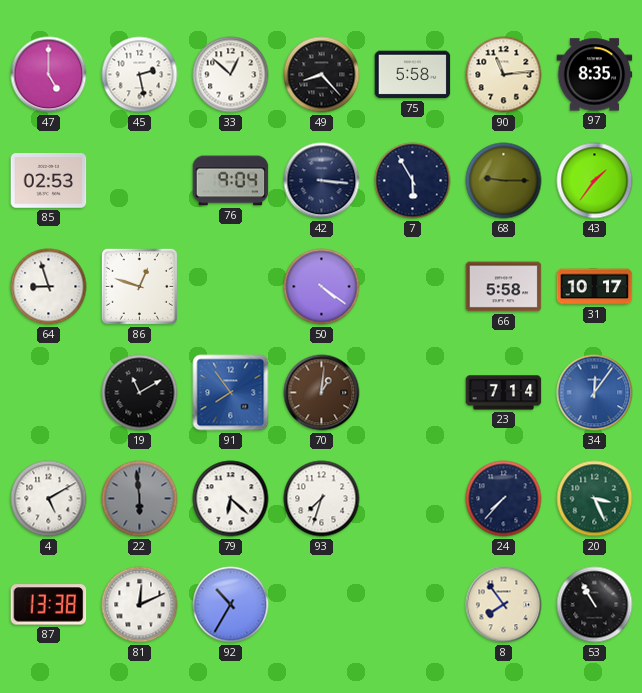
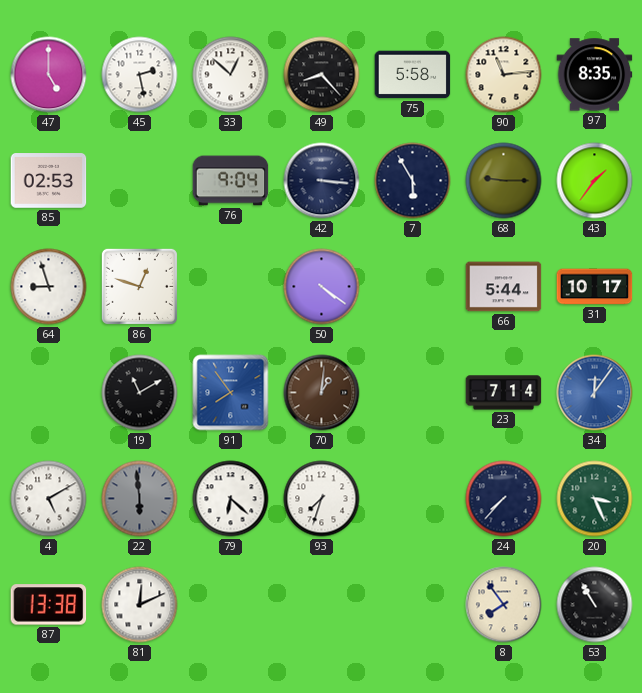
66: 5:58 -> 5:44
92: 10:35 -> none
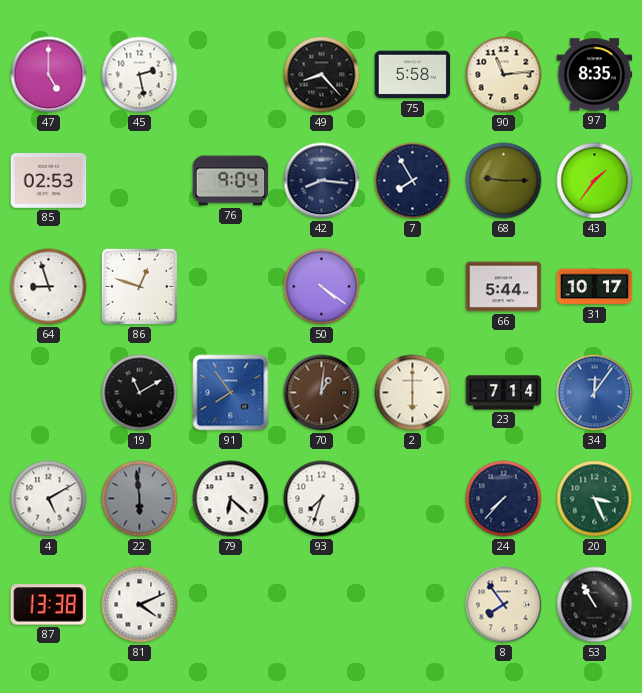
33: 12:52 -> none
42: 3:16 -> 8:16
7: 5:55 -> 7:55
2: none -> 6:00
81: 12:11 -> 4:11
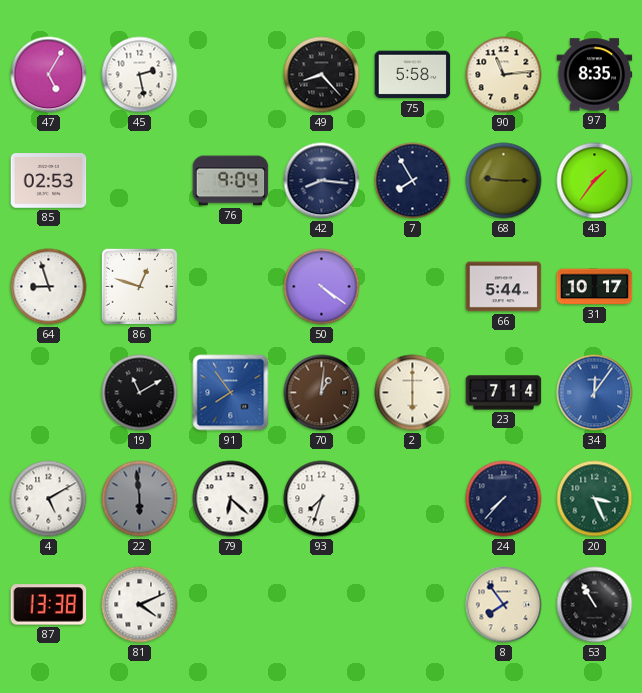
47: 5:00 -> 5:05
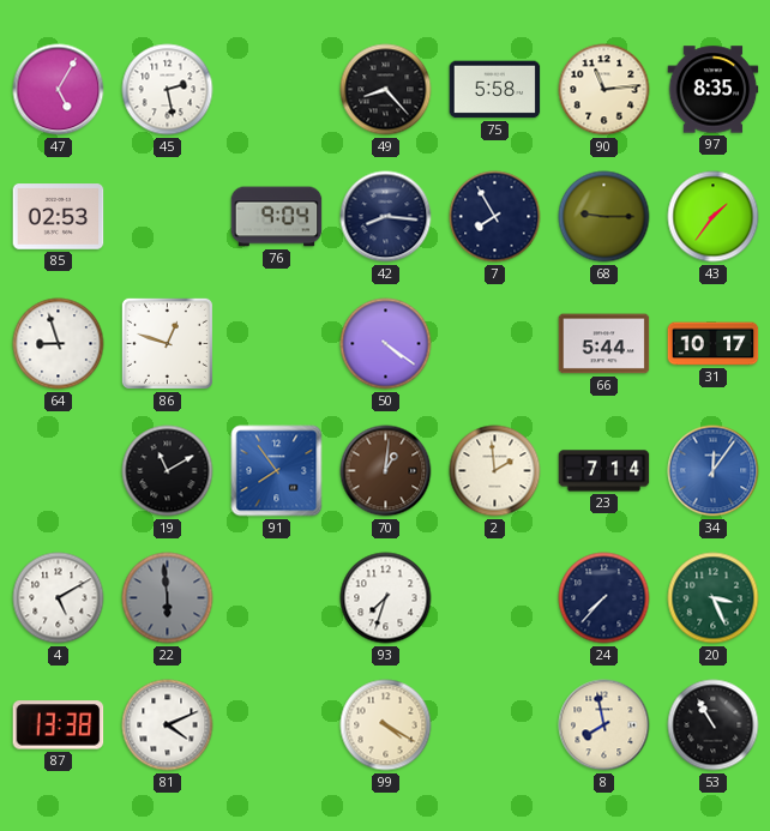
2: 6:00 -> 1:59
79: 6:22 -> none
99: none -> 4:20
8: 7:54 -> 7:58
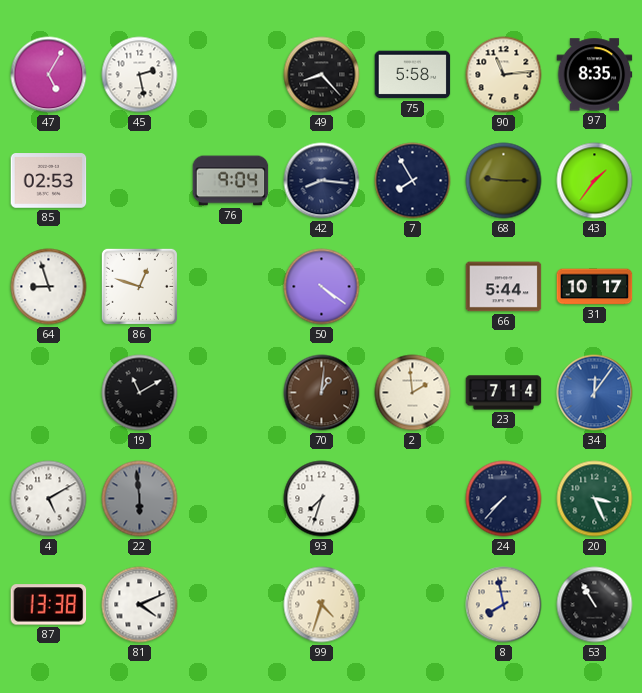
91: 7:54 -> none
99: 4:20 -> 4:33
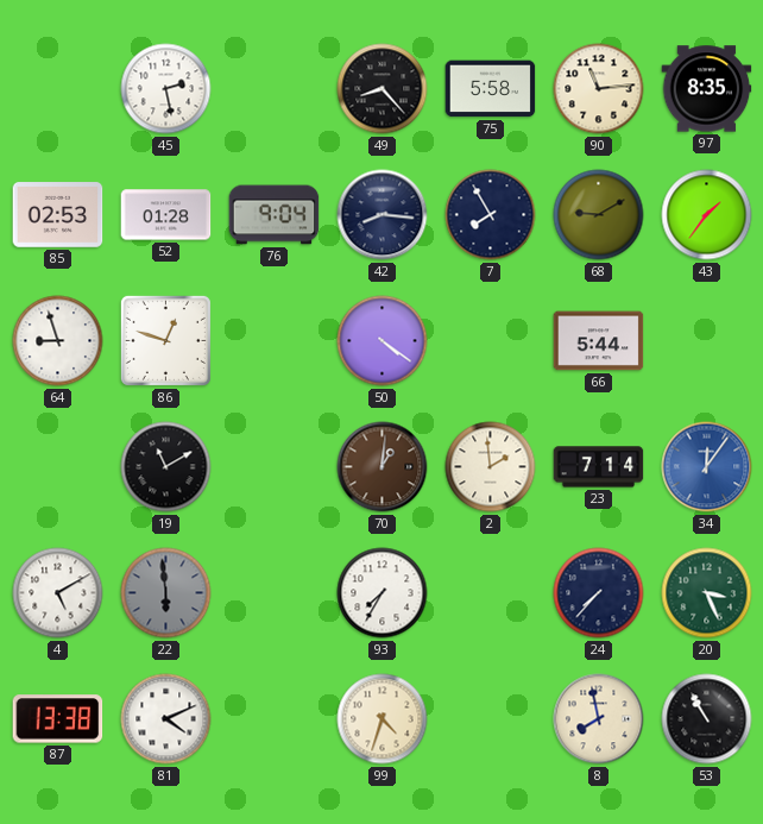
47: 5:05 -> none
52: none -> 01:28
68: 9:15 -> 9:10
31: 10:17 -> none
93: 7:33 -> 7:35
